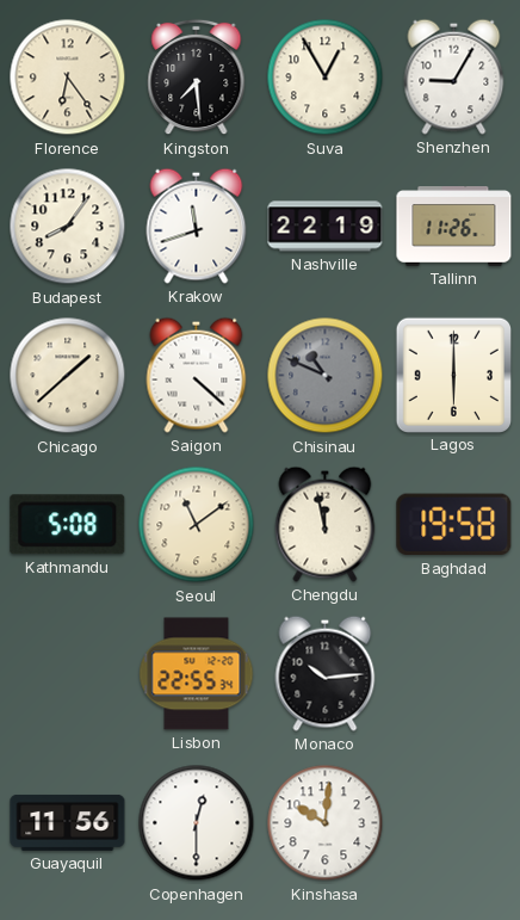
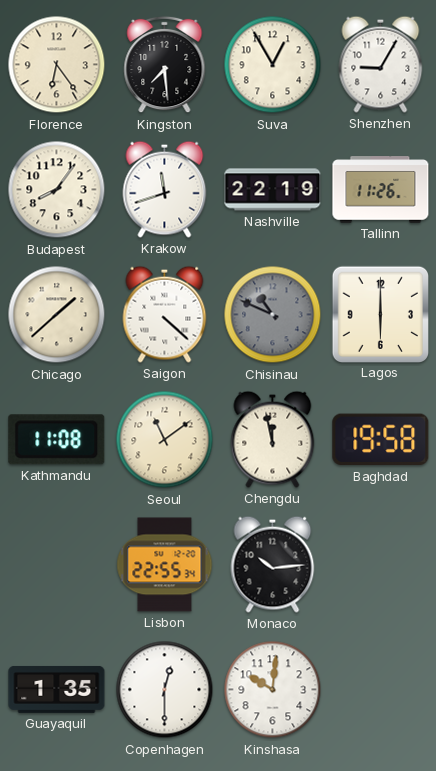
Kathmandu: 5:08 -> 11:08
Guayaquil: 11:56 -> 1:35
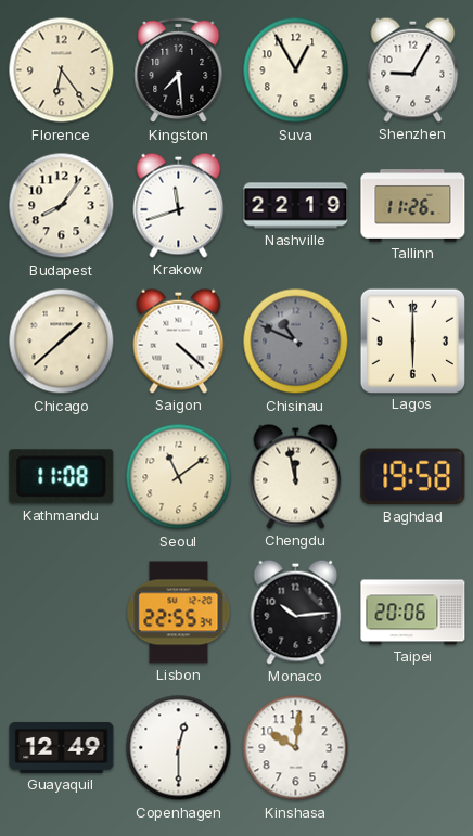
Taipei: none -> 20:06
Guayaquil: 1:35 -> 12:49
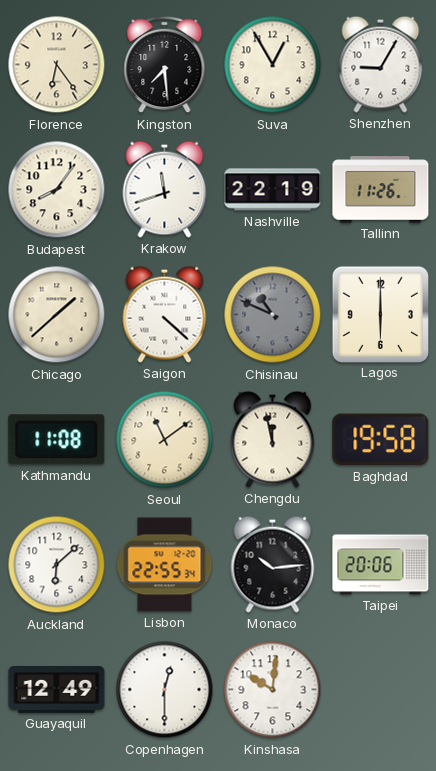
Auckland: none -> 6:08
